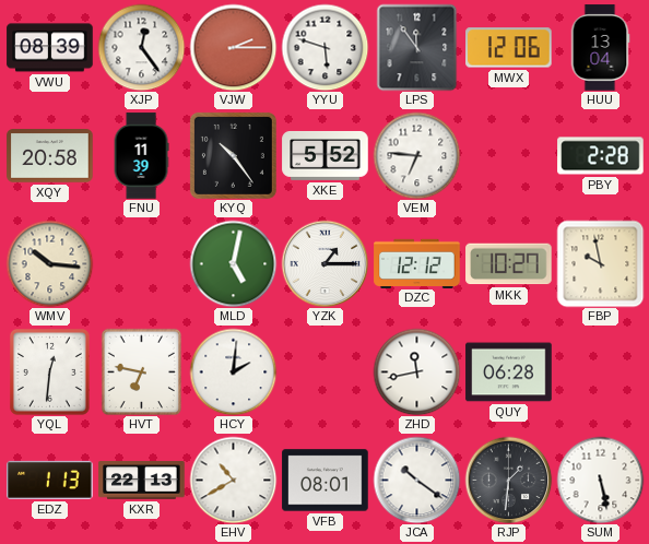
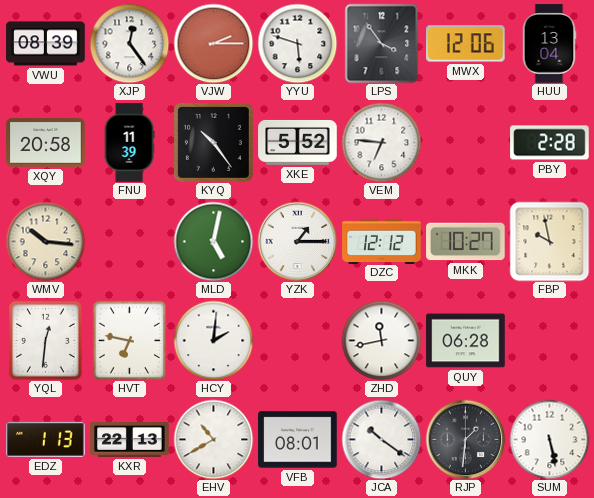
LPS: 11:54 -> 3:54
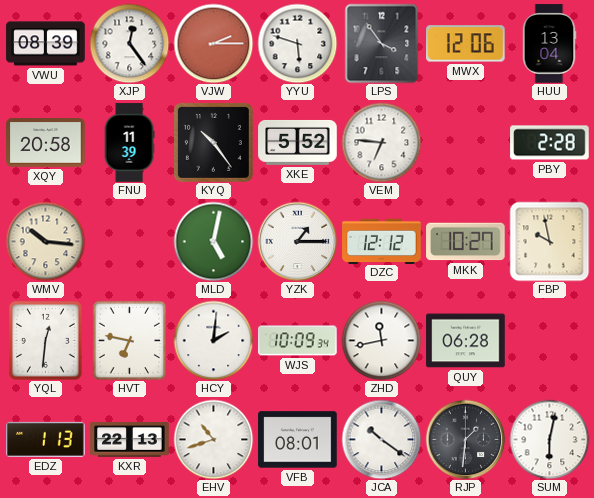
WJS: none -> 10:09
EHV: 10:40 -> 10:42
SUM: 5:28 -> 6:02
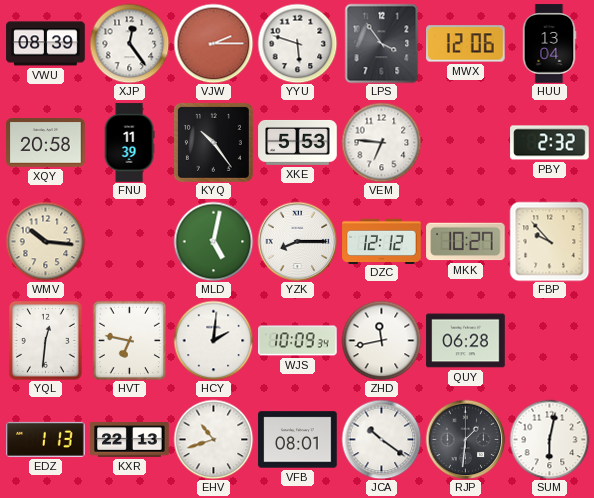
XKE: 5:52 -> 5:53
PBY: 2:28 -> 2:32
YZK: 1:15 -> 8:15
FBP: 9:58 -> 9:53
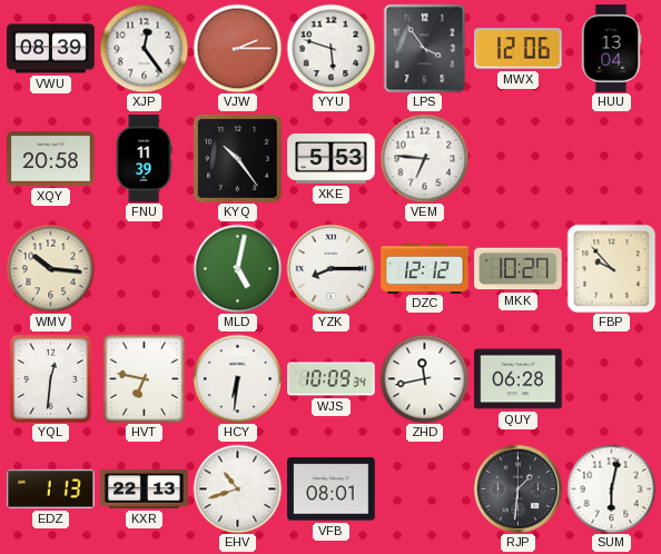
PBY: 2:32 -> none
HCY: 2:01 -> 6:31
JCA: 10:21 -> none
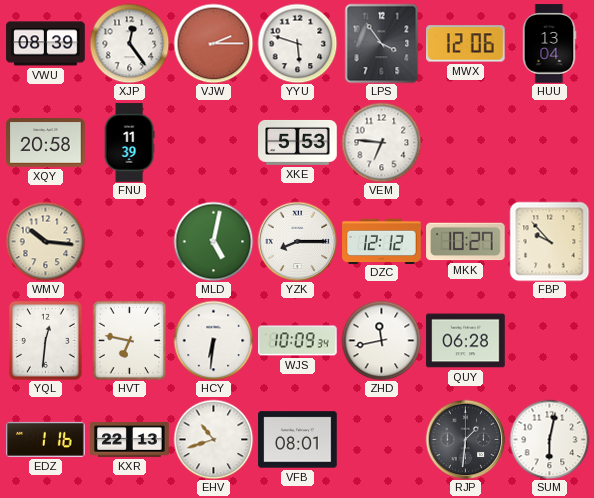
KYQ: 10:24 -> none
EDZ: 1:13 -> 1:16
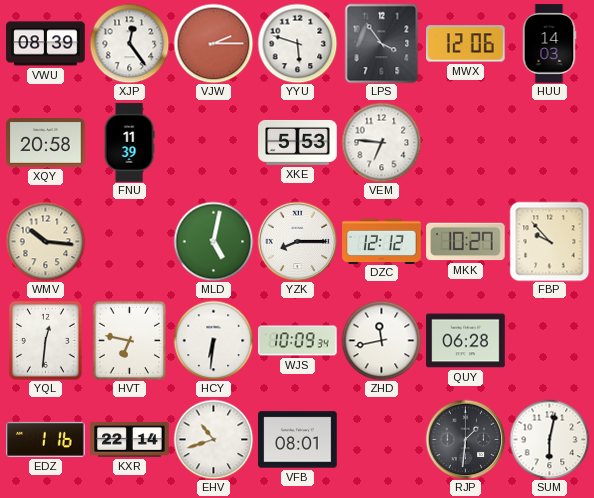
HUU: 13:04 -> 14:03
KXR: 22:13 -> 22:14
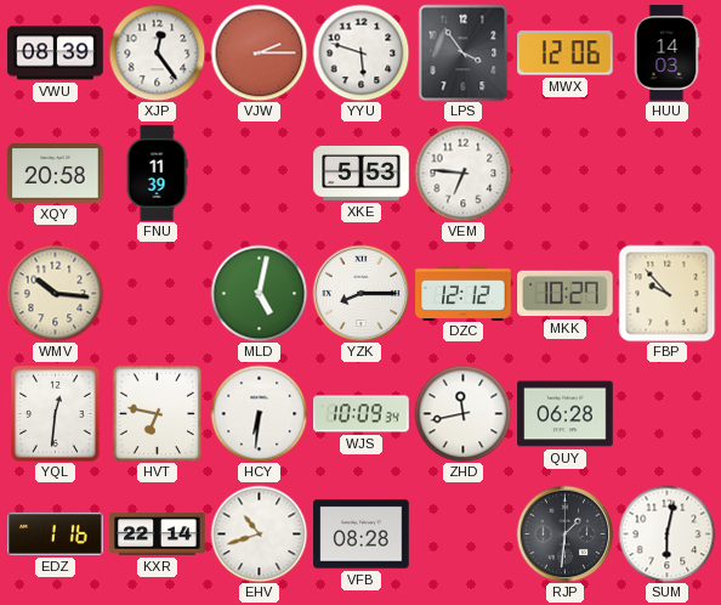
VFB: 08:01 -> 08:28
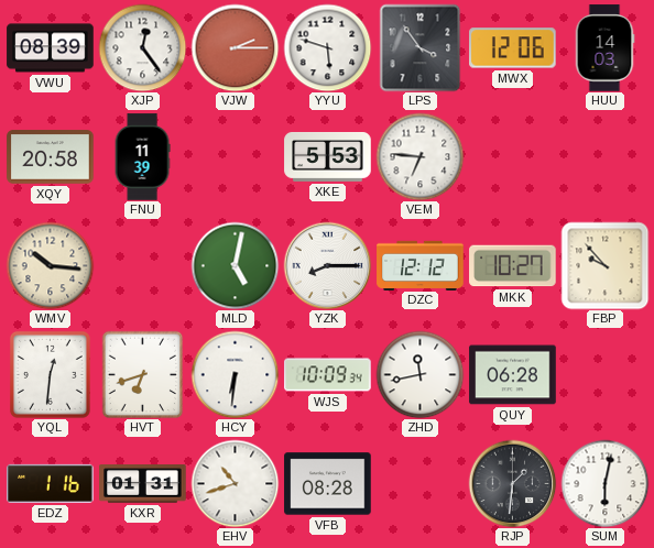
HVT: 6:47 -> 6:42
KXR: 22:14 -> 01:31
